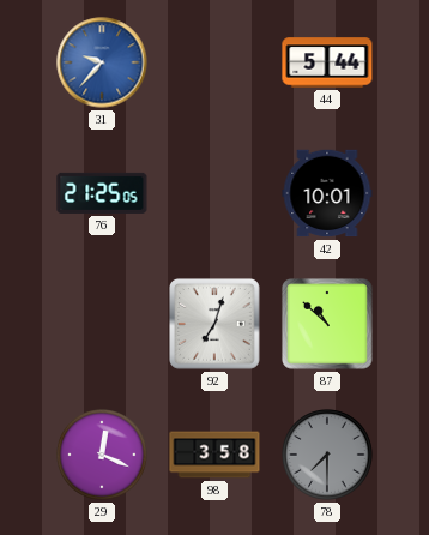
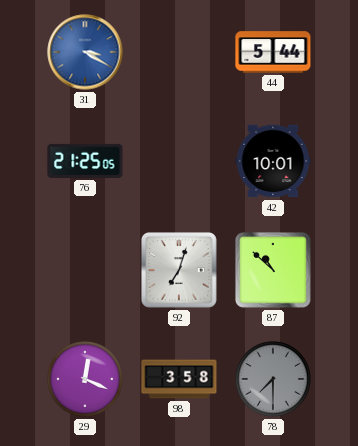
31: 9:37 -> 3:20
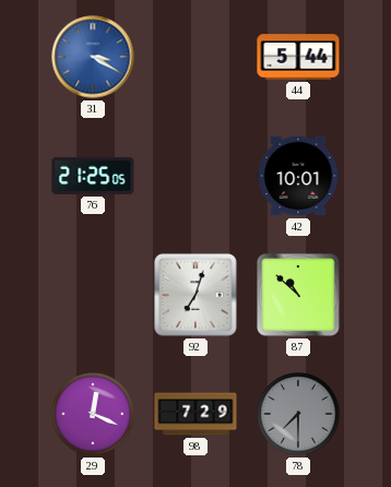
98: 3:58 -> 7:29
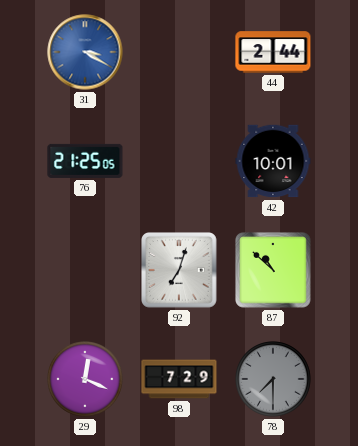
44: 5:44 -> 2:44
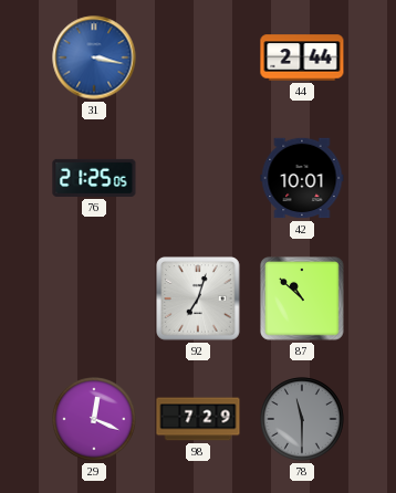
31: 3:20 -> 3:17
78: 7:30 -> 11:30
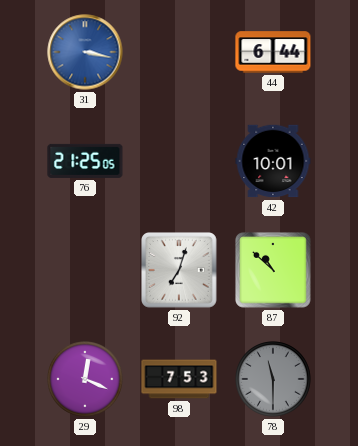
44: 2:44 -> 6:44
98: 7:29 -> 7:53
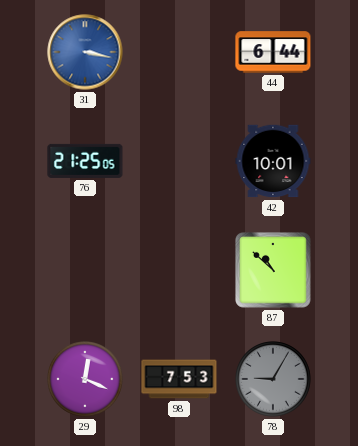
92: 7:03 -> none
78: 11:30 -> 9:05
